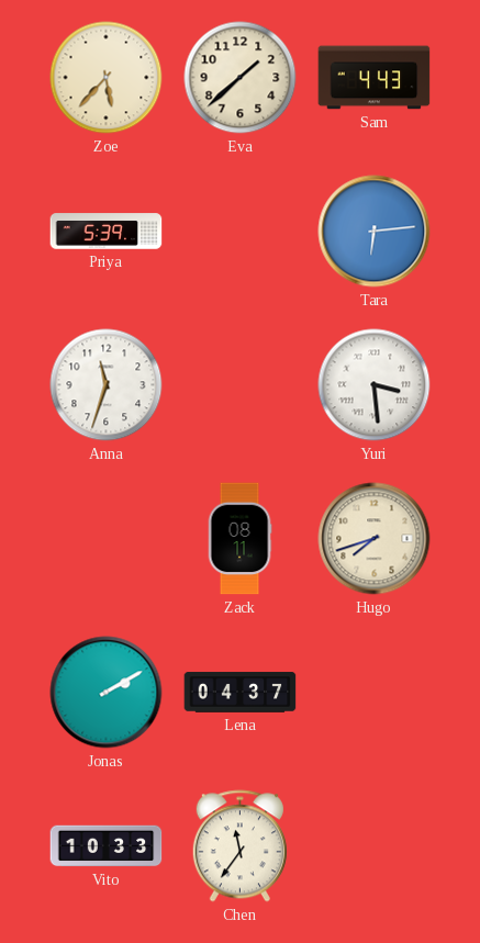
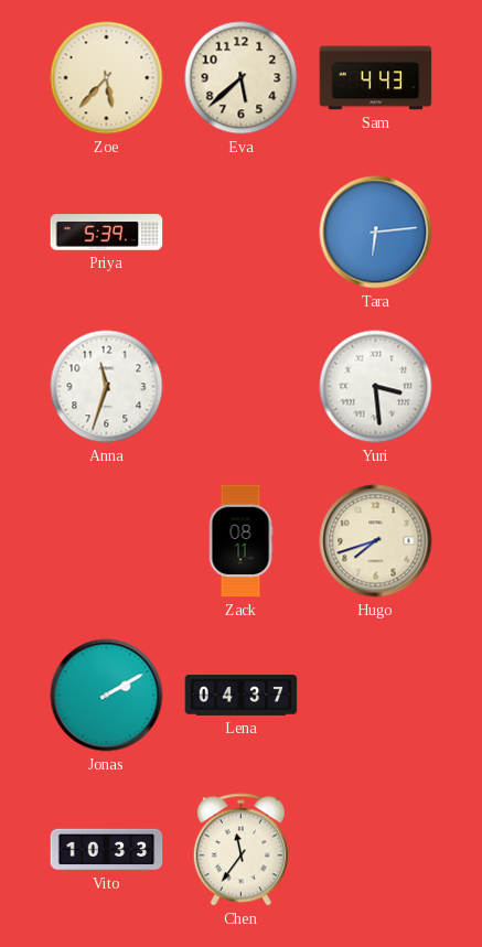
Eva: 1:38 -> 5:38
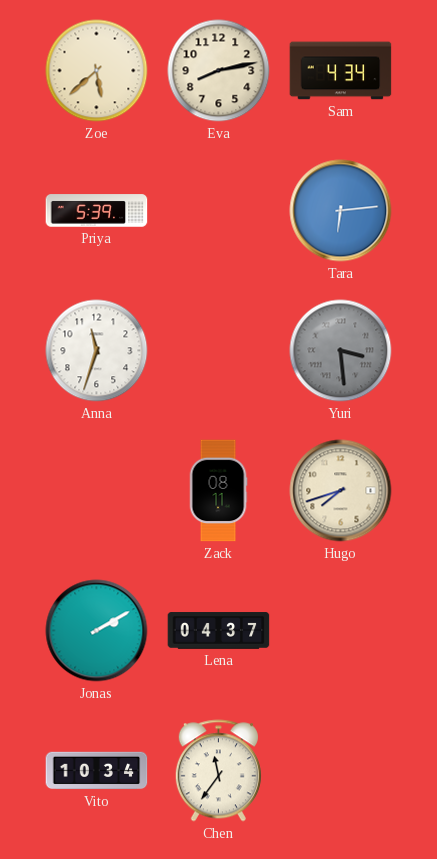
Zoe: 5:37 -> 5:38
Eva: 5:38 -> 8:13
Sam: 4:43 -> 4:34
Yuri dial: white -> grey
Vito: 10:33 -> 10:34
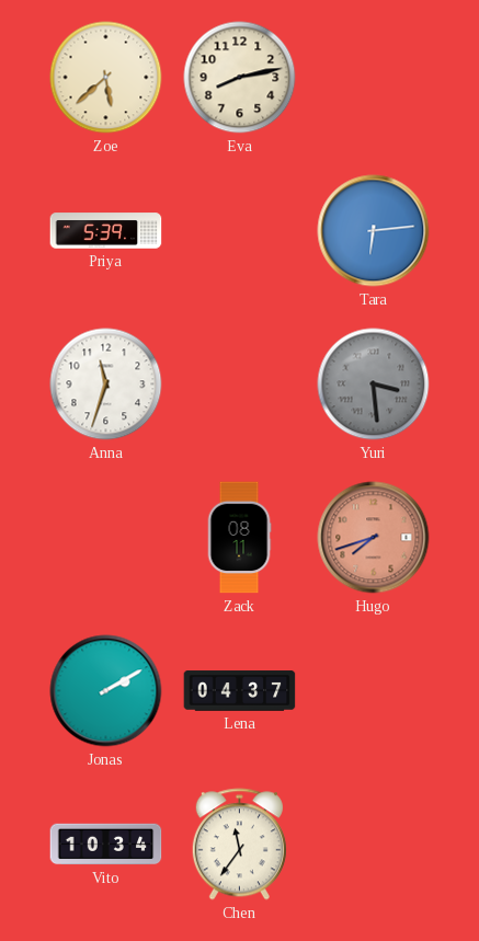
Sam: 4:34 -> none
Hugo dial: cream -> salmon
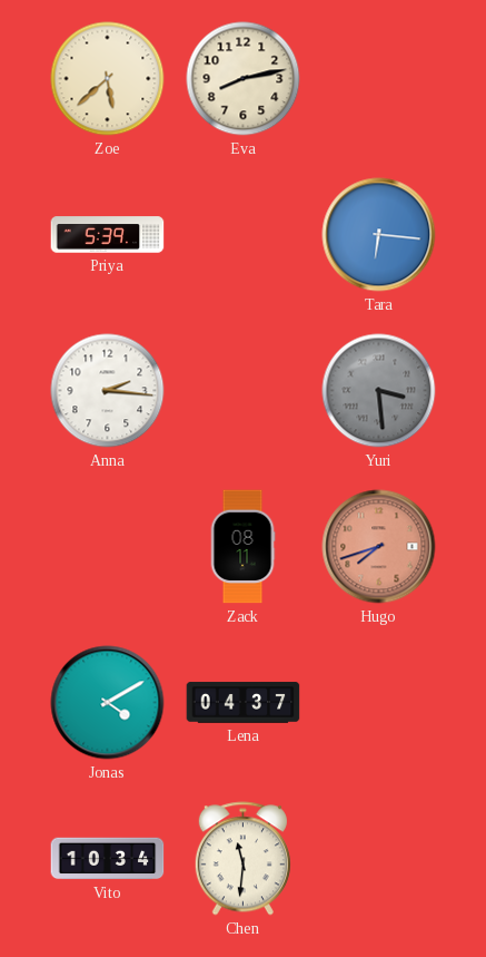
Tara: 6:14 -> 6:16
Anna: 11:33 -> 2:16
Jonas: 2:10 -> 4:10
Chen: 11:36 -> 11:31
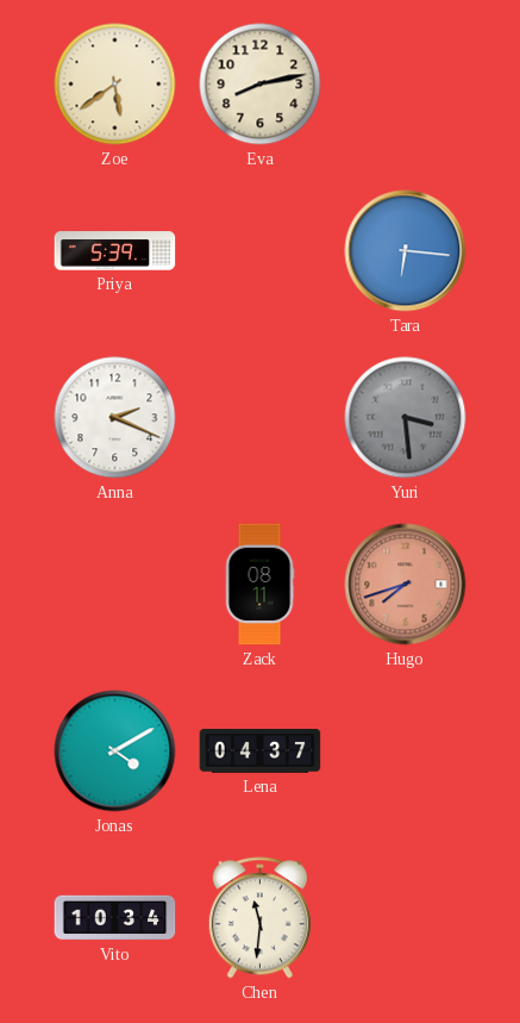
Zoe: 5:38 -> 5:39
Anna: 2:16 -> 2:19
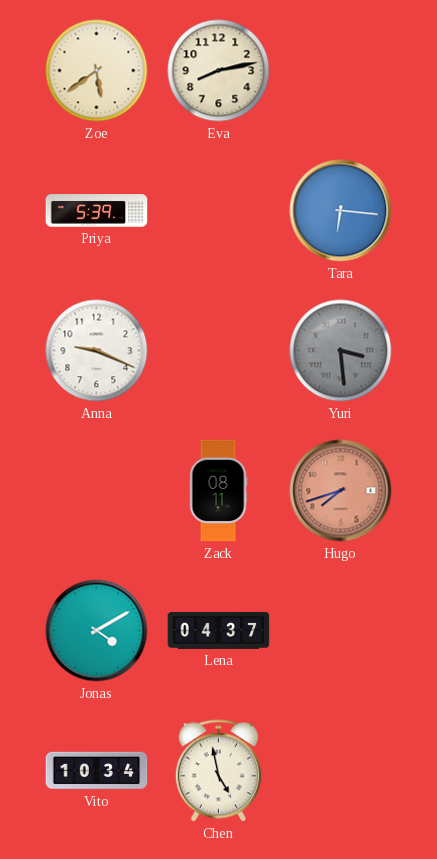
Anna: 2:19 -> 9:19
Chen: 11:31 -> 4:58
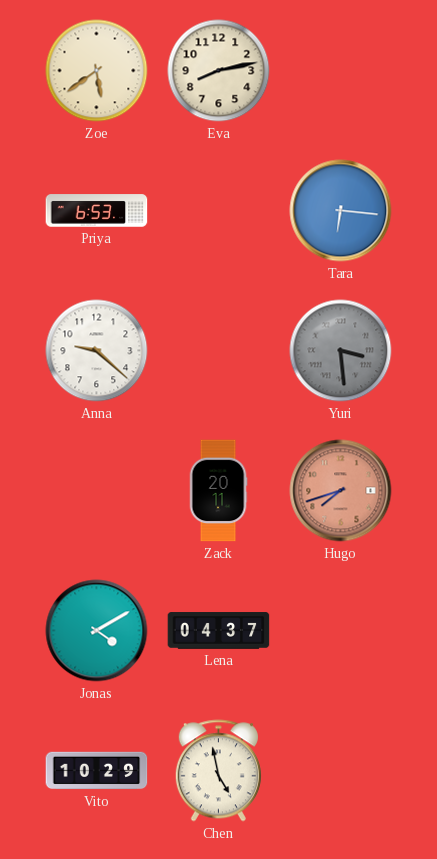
Priya: 5:39 -> 6:53
Anna: 9:19 -> 9:22
Zack: 08:11 -> 20:11
Vito: 10:34 -> 10:29
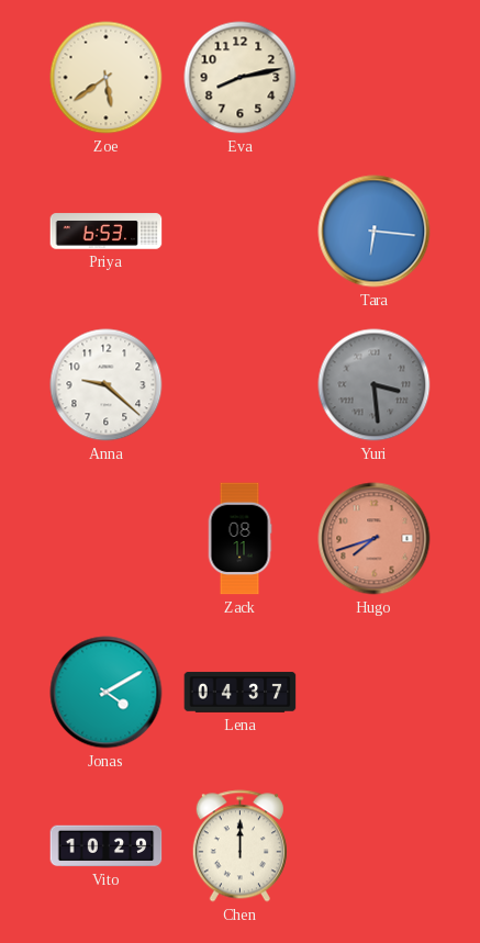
Zack: 20:11 -> 08:11
Chen: 4:58 -> 12:00
